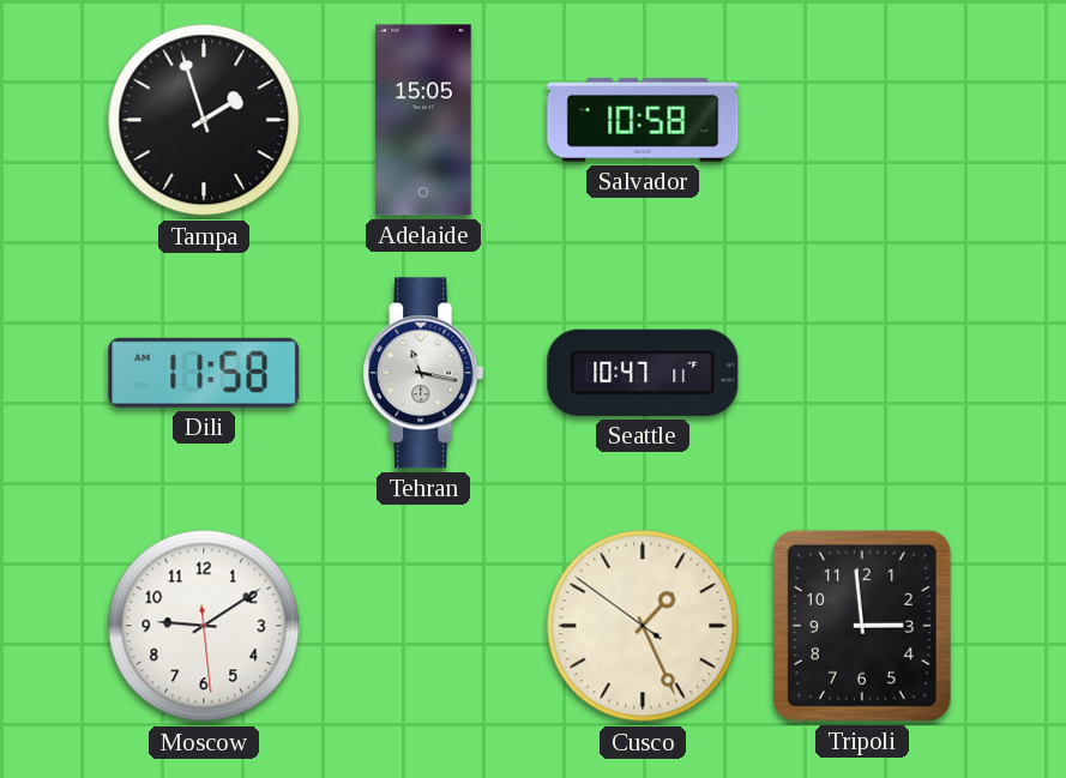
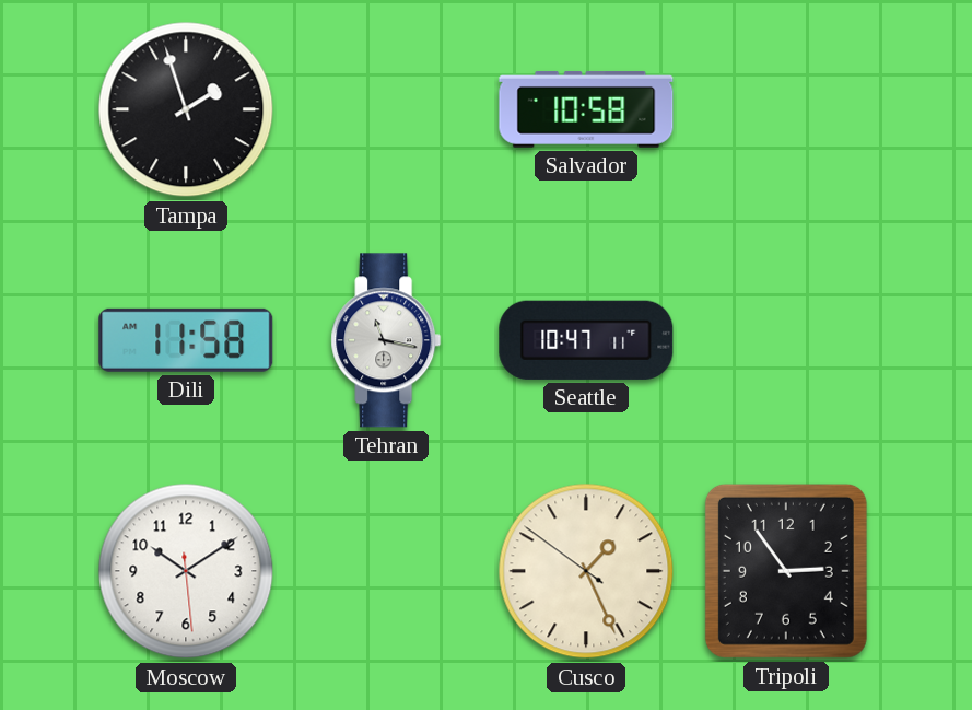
Adelaide: 15:05 -> none
Moscow: 9:09 -> 10:09
Tripoli: 2:59 -> 2:54
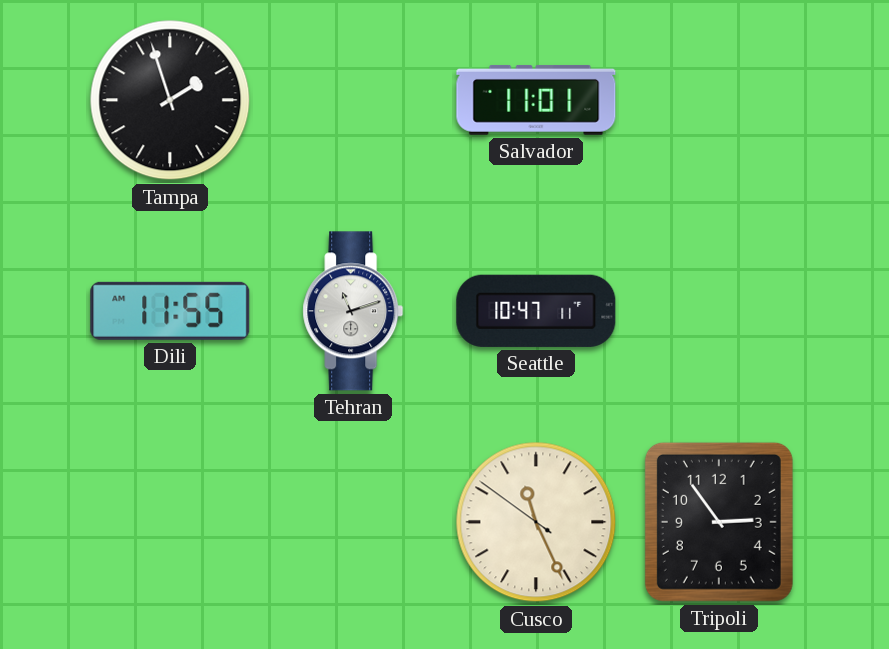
Salvador: 10:58 -> 11:01
Dili: 11:58 -> 11:55
Tehran: 11:17 -> 11:12
Moscow: 10:09 -> none
Cusco: 1:25 -> 11:25
